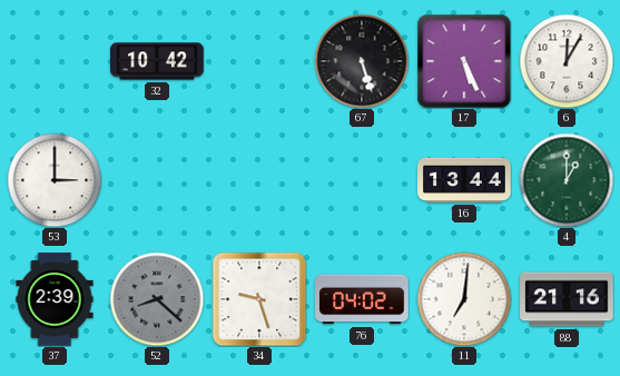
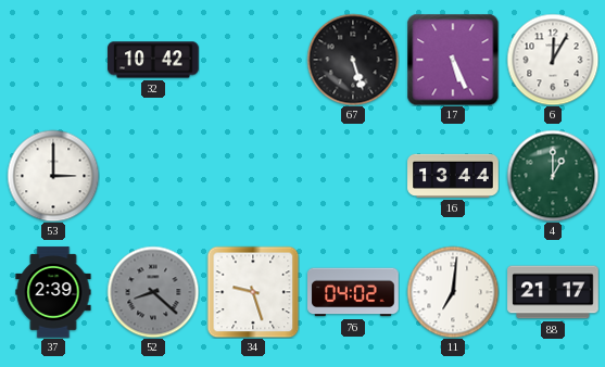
88: 21:16 -> 21:17
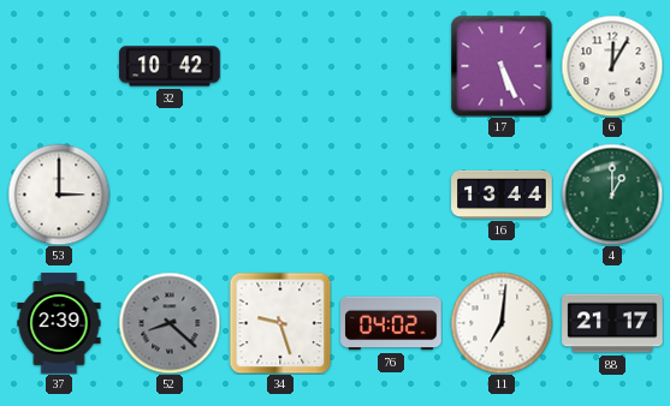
67: 5:27 -> none
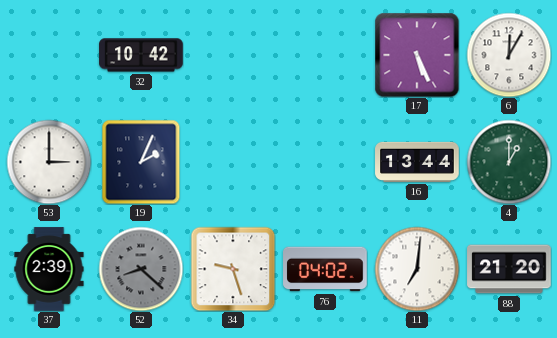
19: none -> 2:04
88: 21:17 -> 21:20
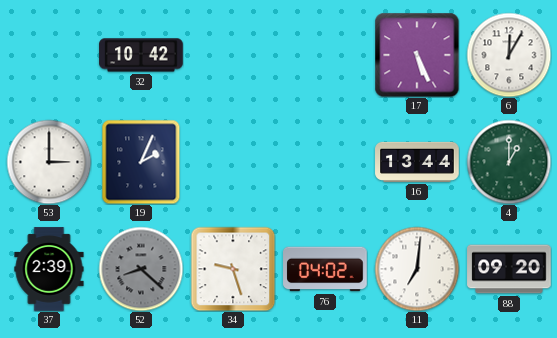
88: 21:20 -> 09:20
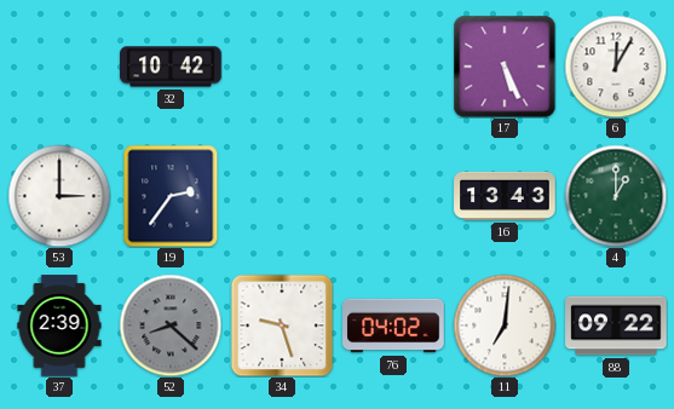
19: 2:04 -> 2:36
16: 13:44 -> 13:43
88: 09:20 -> 09:22
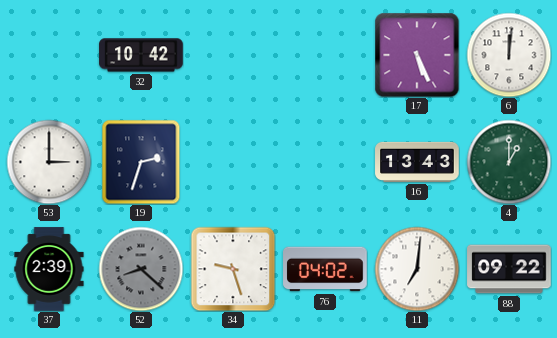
6: 12:05 -> 12:01
19: 2:36 -> 2:33
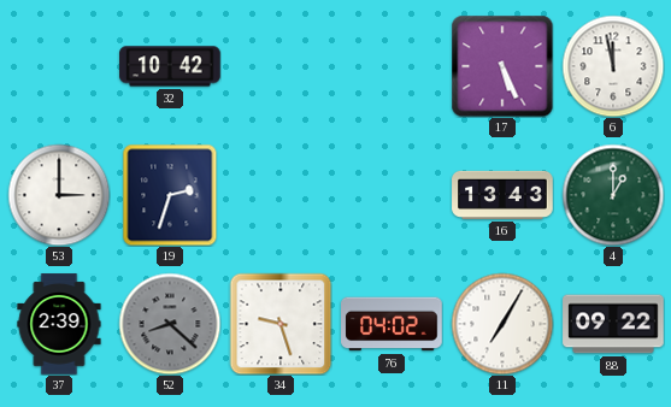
6: 12:01 -> 11:58
11: 7:01 -> 7:05
